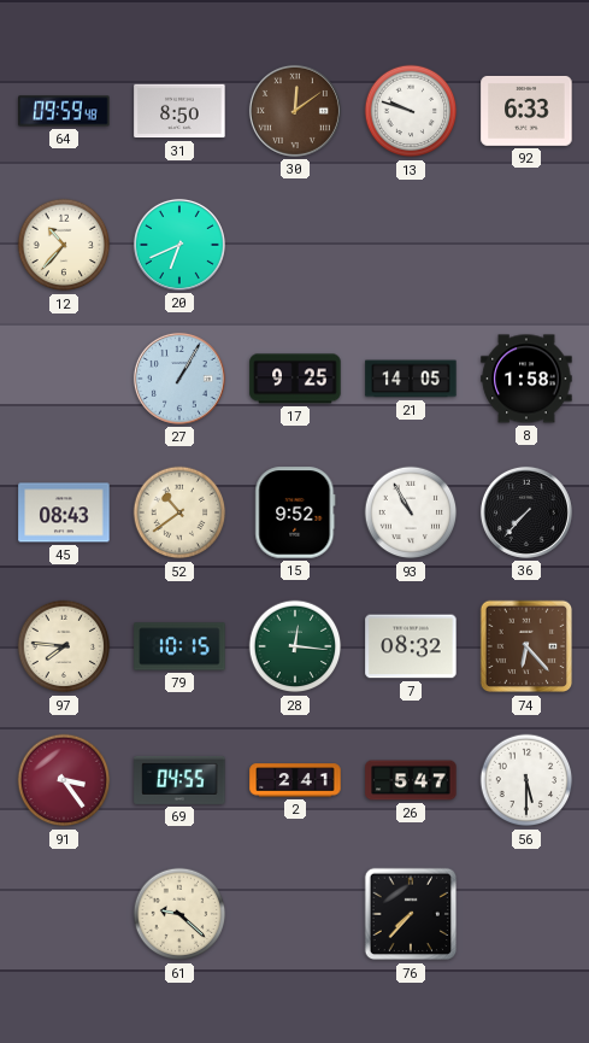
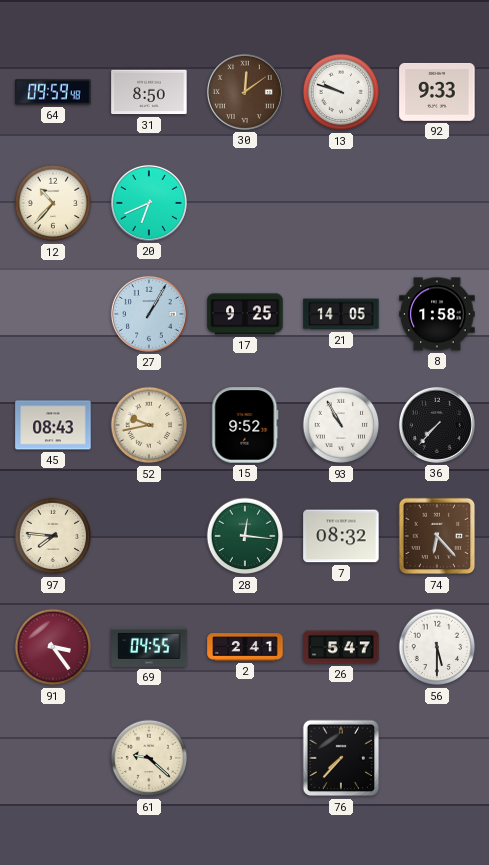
92: 6:33 -> 9:33
52: 10:39 -> 9:43
79: 10:15 -> none
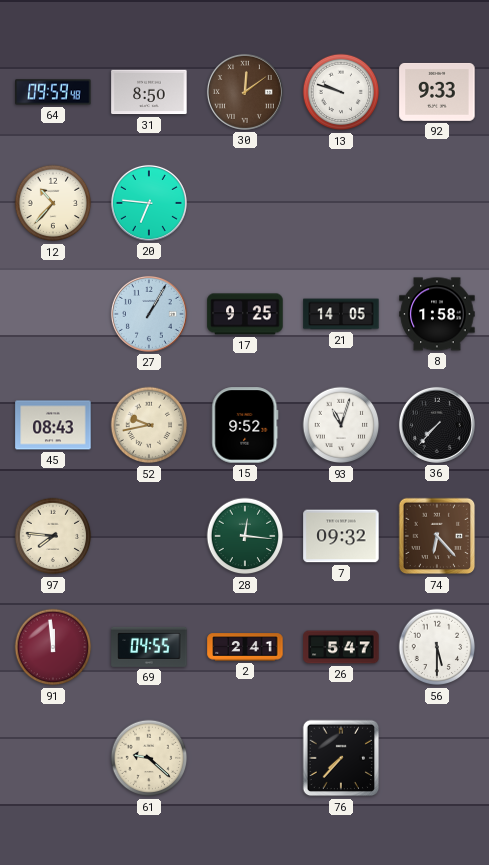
20: 6:41 -> 6:46
93: 10:55 -> 11:03
7: 08:32 -> 09:32
91: 3:24 -> 11:59
